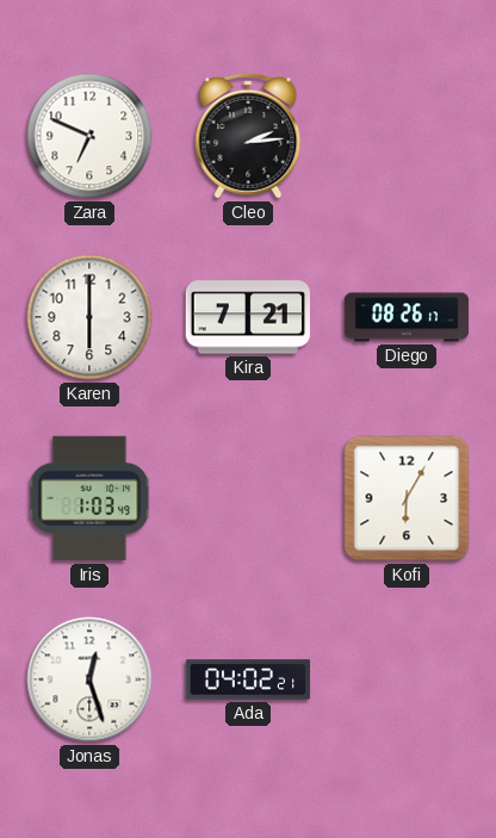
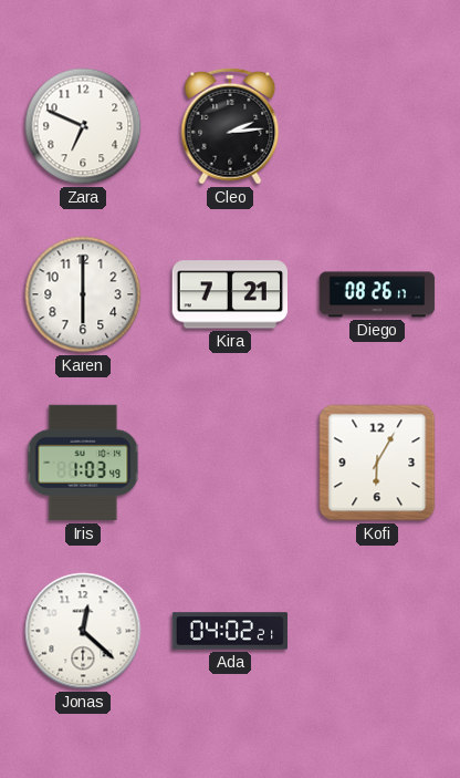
Jonas: 12:27 -> 12:22
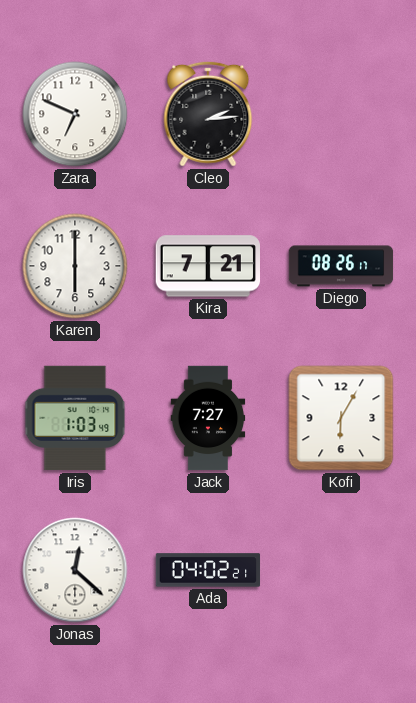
Jack: none -> 7:27
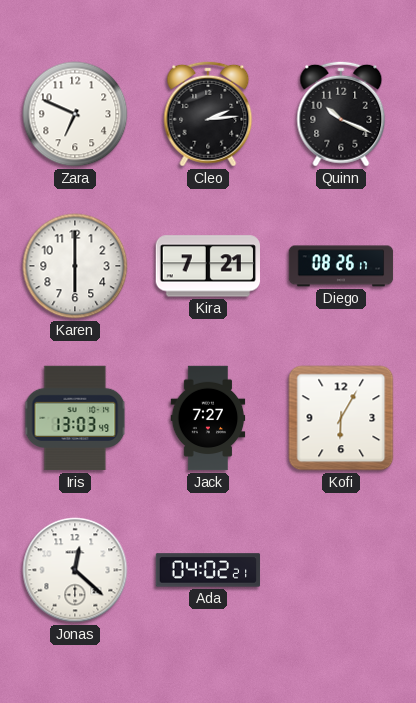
Quinn: none -> 10:19
Iris: 1:03 -> 13:03
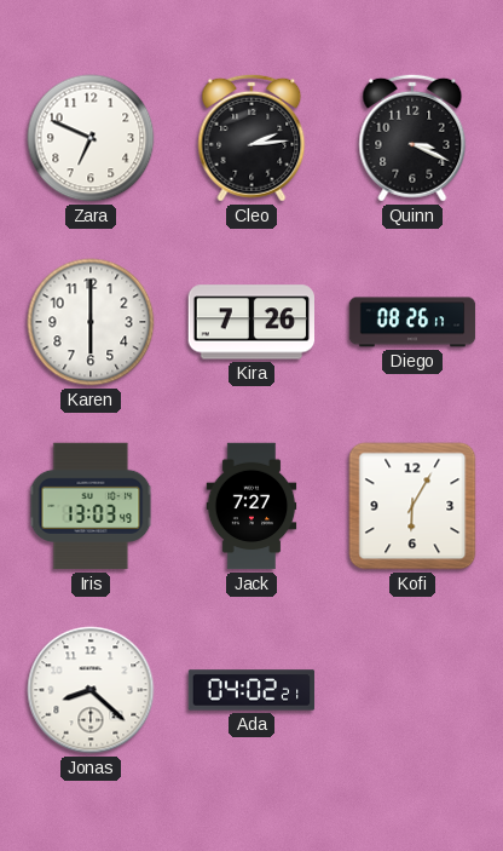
Quinn: 10:19 -> 3:19
Kira: 7:21 -> 7:26
Jonas: 12:22 -> 8:22
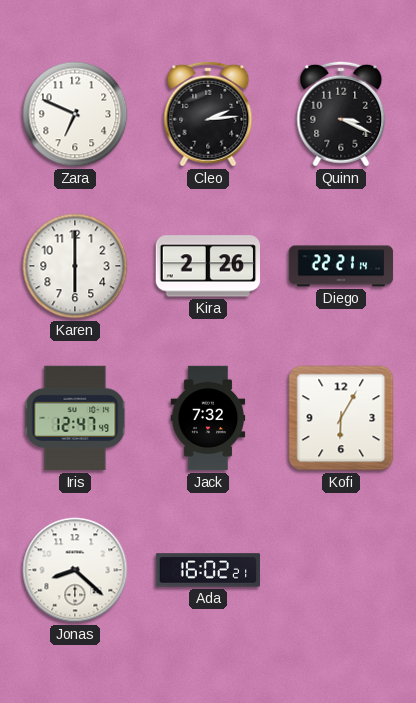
Kira: 7:26 -> 2:26
Diego: 08:26 -> 22:21
Iris: 13:03 -> 12:47
Jack: 7:27 -> 7:32
Ada: 04:02 -> 16:02
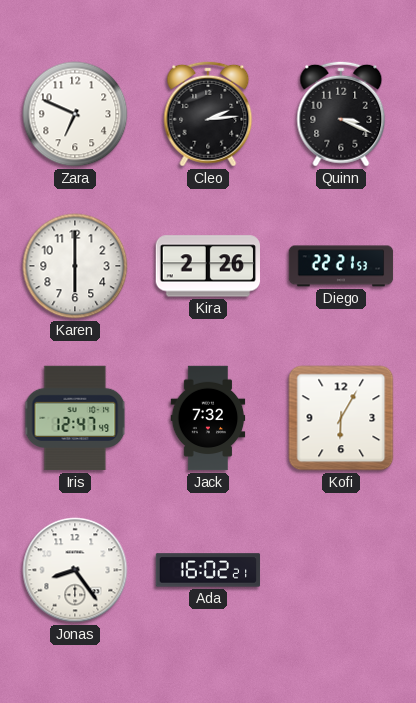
Diego: 22:21:14 -> 22:21:53
Jonas: 8:22 -> 8:24
